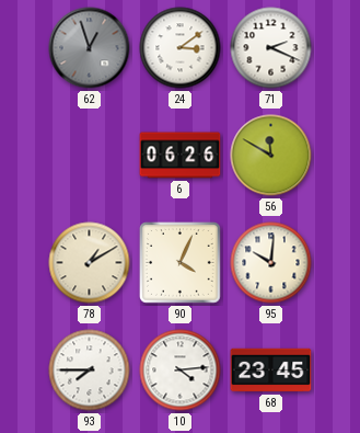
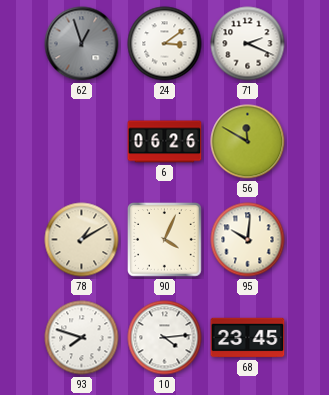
93: 7:45 -> 7:48
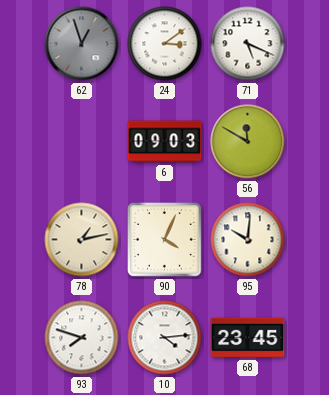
71: 2:19 -> 5:19
6: 06:26 -> 09:03
78: 1:10 -> 1:13
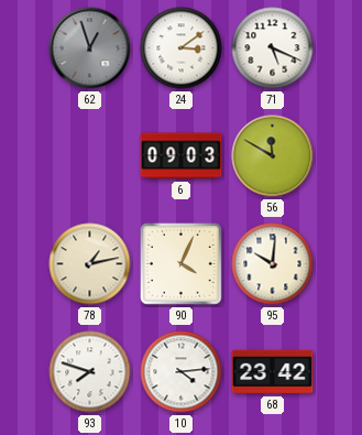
68: 23:45 -> 23:42
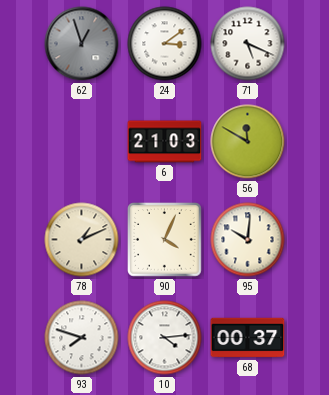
6: 09:03 -> 21:03
78: 1:13 -> 1:11
68: 23:42 -> 00:37
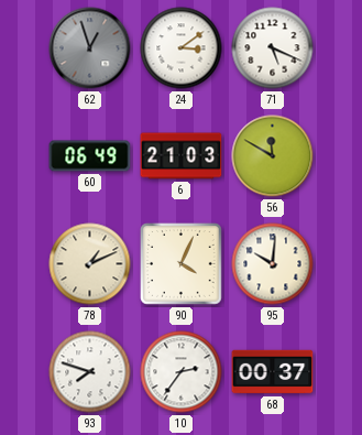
60: none -> 06:49
10: 4:14 -> 2:36
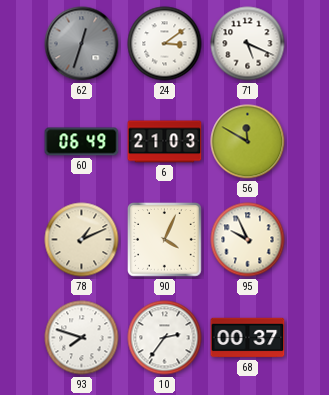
62: 12:57 -> 12:33
95: 10:01 -> 9:56
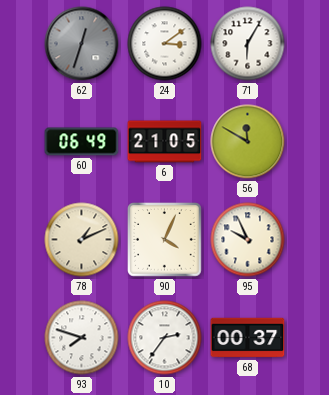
71: 5:19 -> 6:05
6: 21:03 -> 21:05
